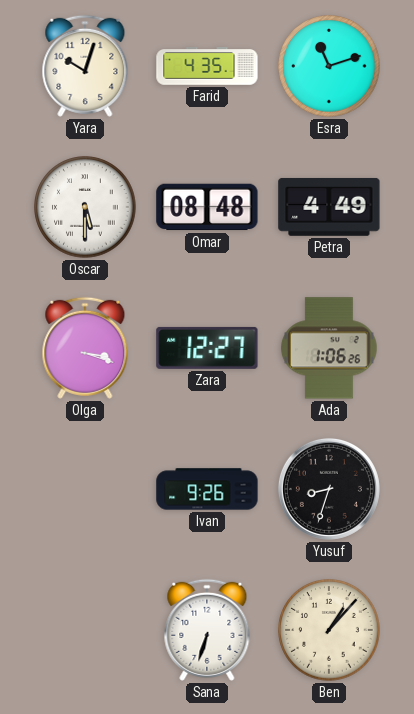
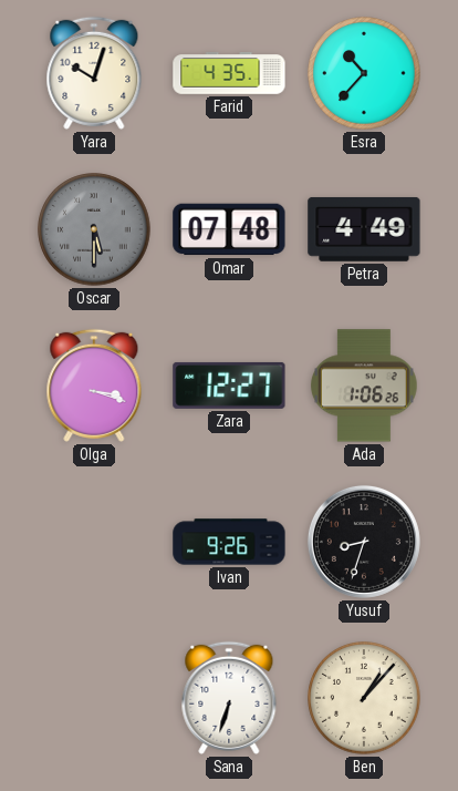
Esra: 11:12 -> 10:37
Oscar dial: white -> grey
Omar: 08:48 -> 07:48
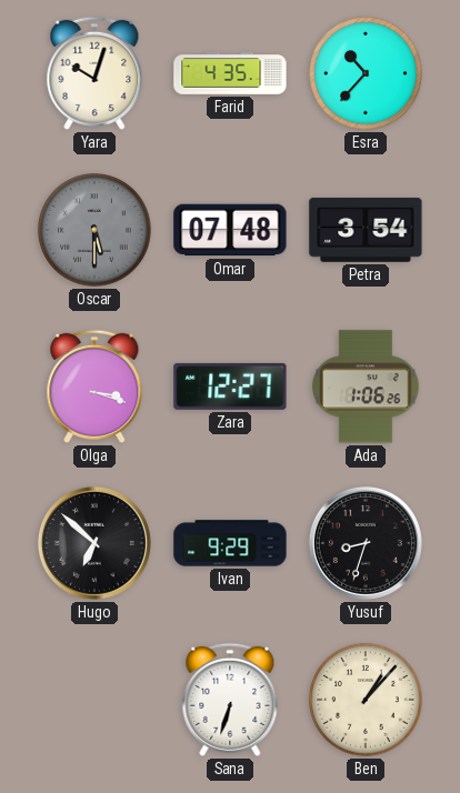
Petra: 4:49 -> 3:54
Hugo: none -> 6:52
Ivan: 9:26 -> 9:29
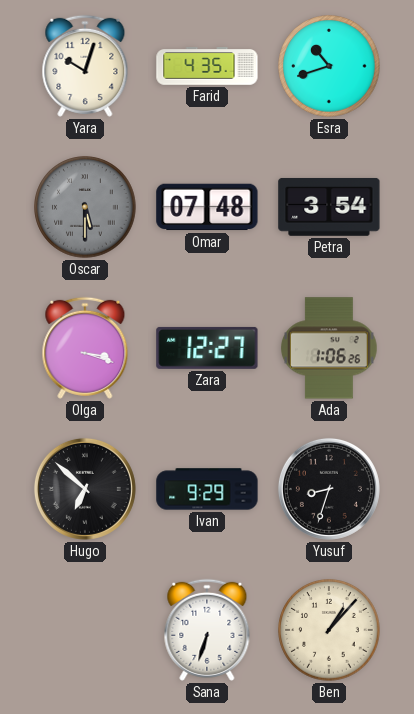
Esra: 10:37 -> 10:42
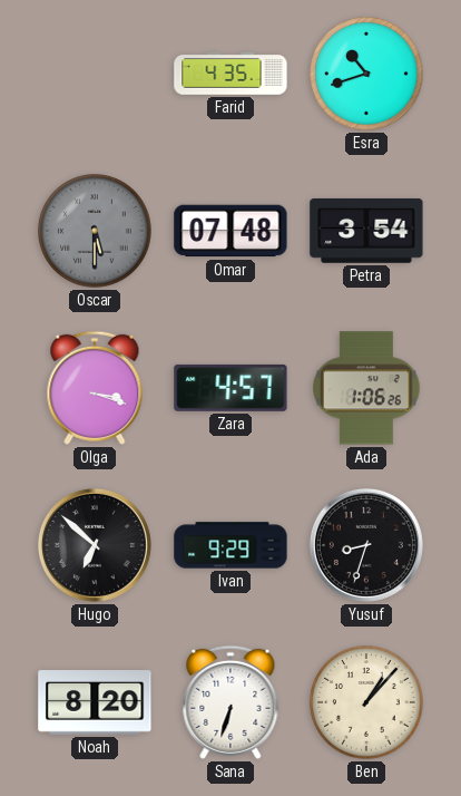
Yara: 10:03 -> none
Zara: 12:27 -> 4:57
Noah: none -> 8:20
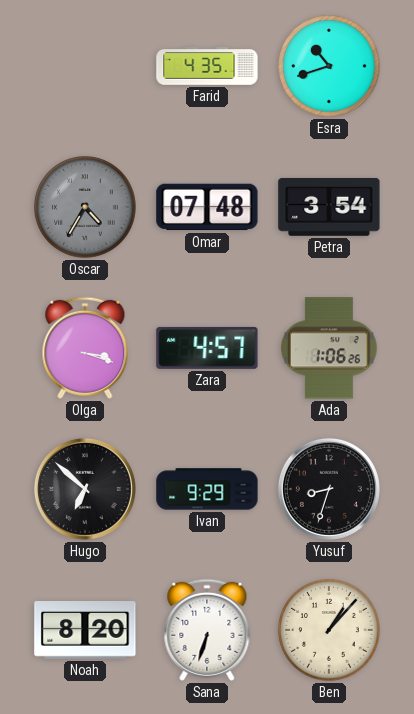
Oscar: 5:30 -> 4:35
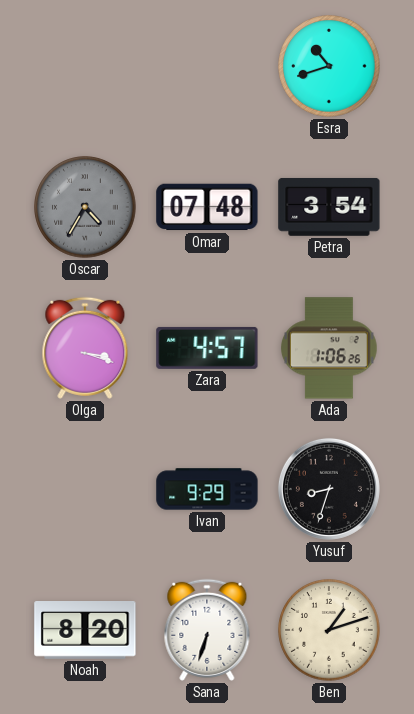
Farid: 4:35 -> none
Hugo: 6:52 -> none
Ben: 1:07 -> 1:12
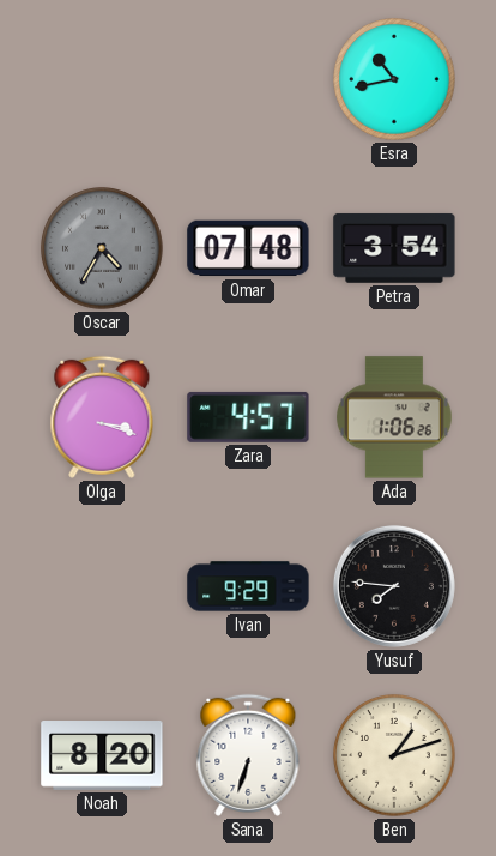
Esra: 10:42 -> 10:43
Yusuf: 8:33 -> 7:46
